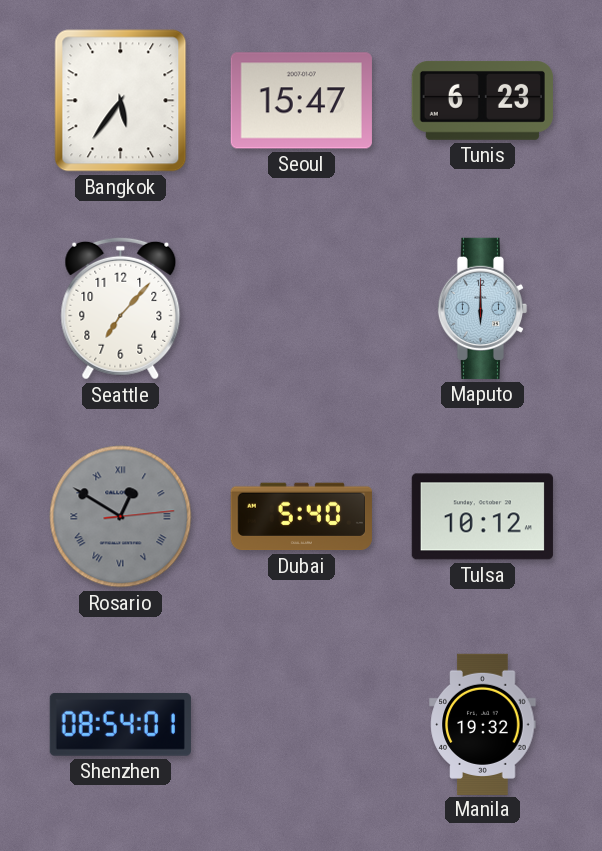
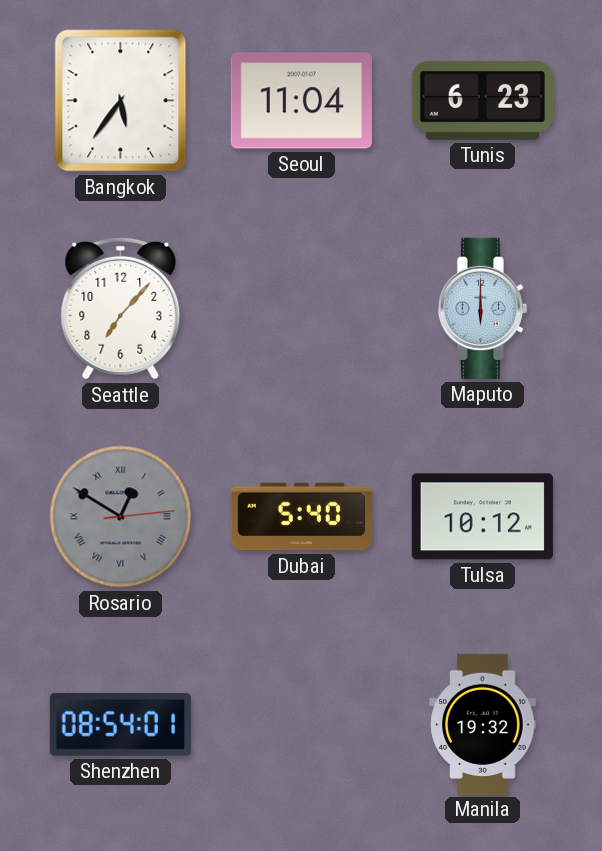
Seoul: 15:47 -> 11:04
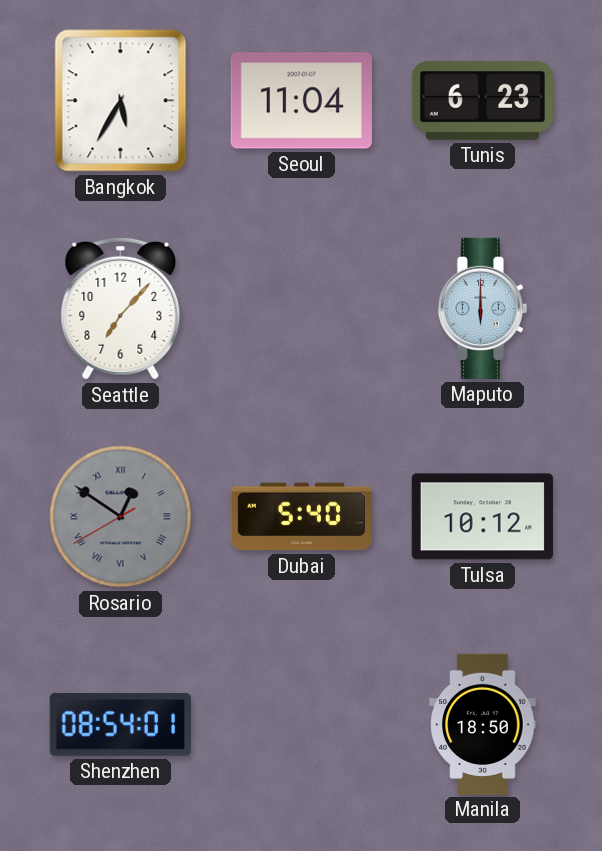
Bangkok: 5:36 -> 5:35
Rosario: 12:50:14 -> 12:50:40
Manila: 19:32 -> 18:50
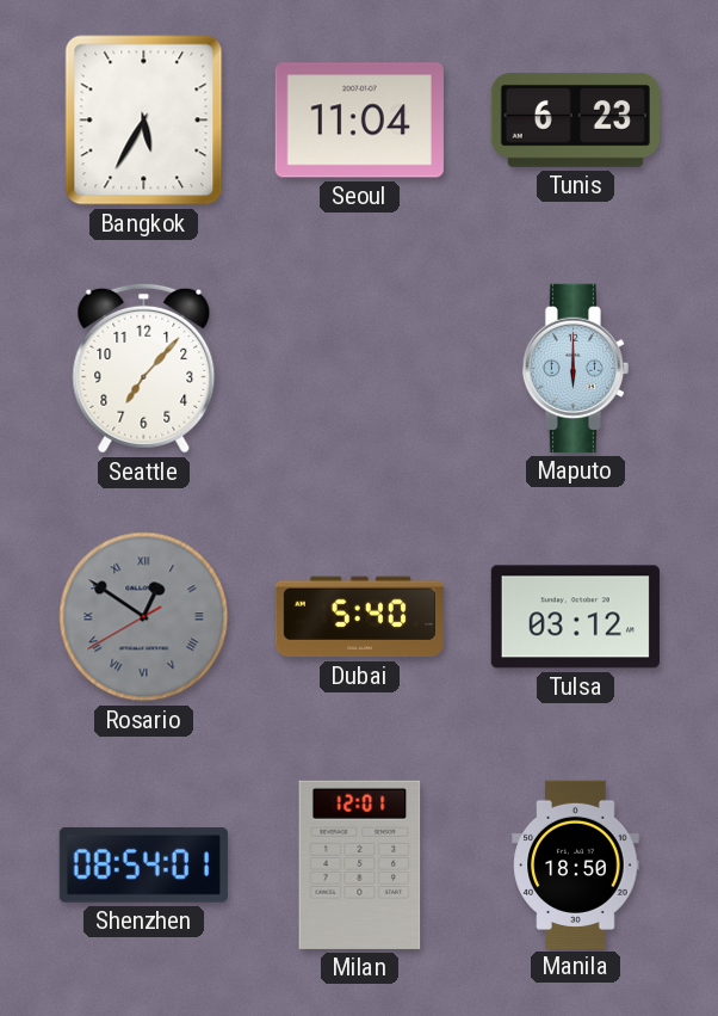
Tulsa: 10:12 -> 03:12
Milan: none -> 12:01
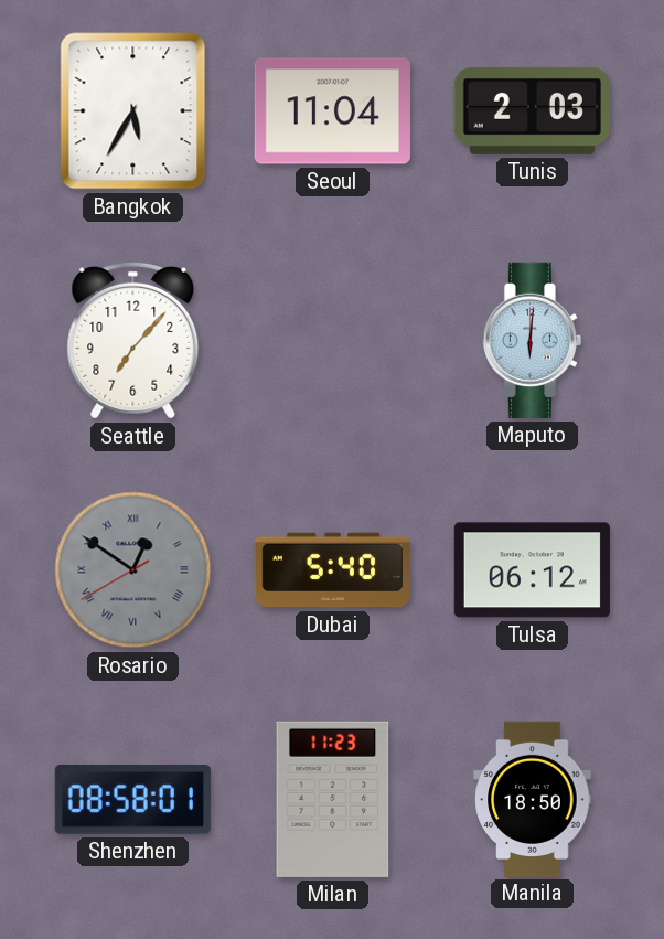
Tunis: 6:23 -> 2:03
Maputo: 6:00 -> 6:01
Tulsa: 03:12 -> 06:12
Shenzhen: 08:54 -> 08:58
Milan: 12:01 -> 11:23
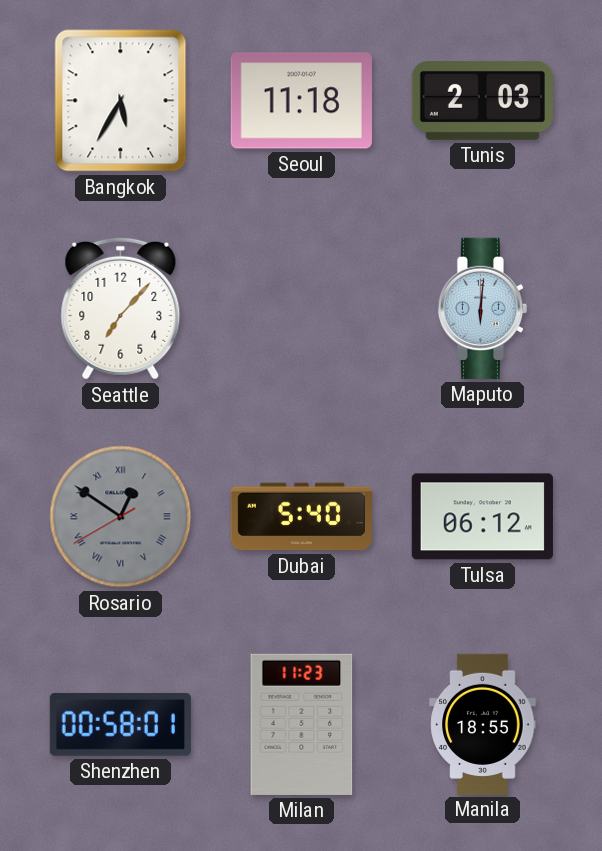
Seoul: 11:04 -> 11:18
Shenzhen: 08:58 -> 00:58
Manila: 18:50 -> 18:55
